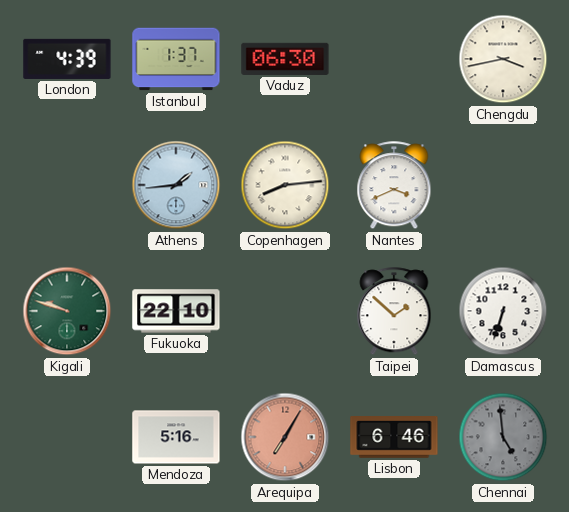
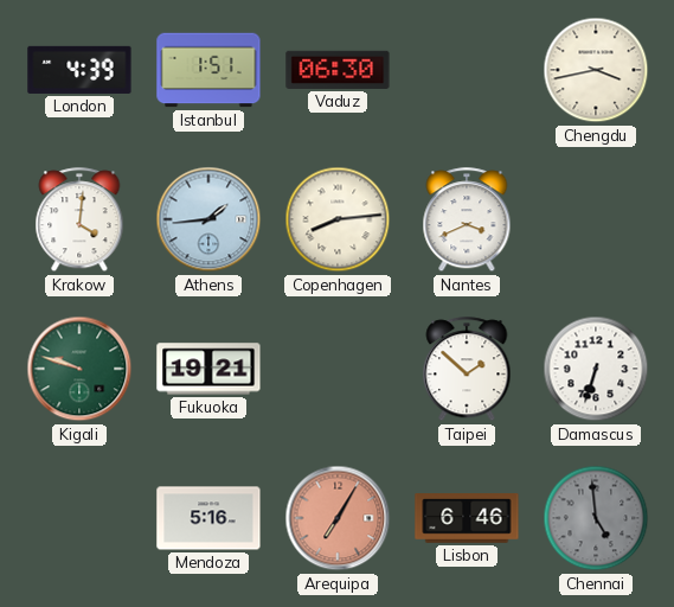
Istanbul: 1:37 -> 1:51
Krakow: none -> 4:01
Fukuoka: 22:10 -> 19:21
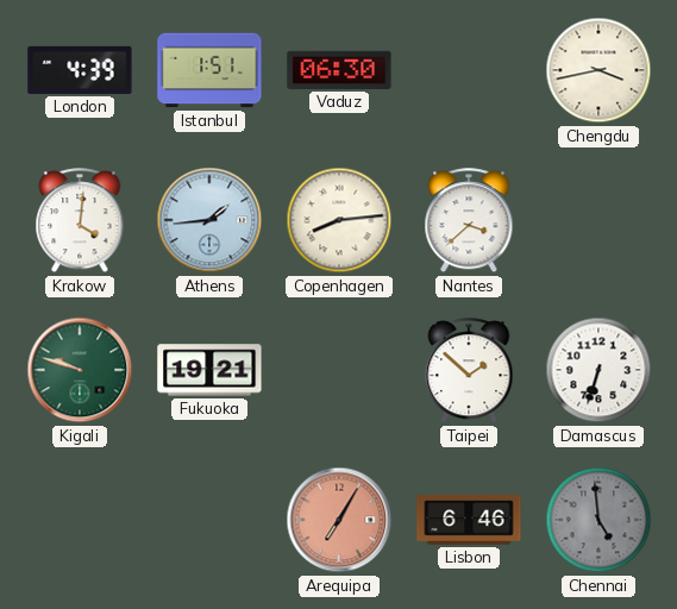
Nantes: 3:41 -> 3:38
Mendoza: 5:16 -> none
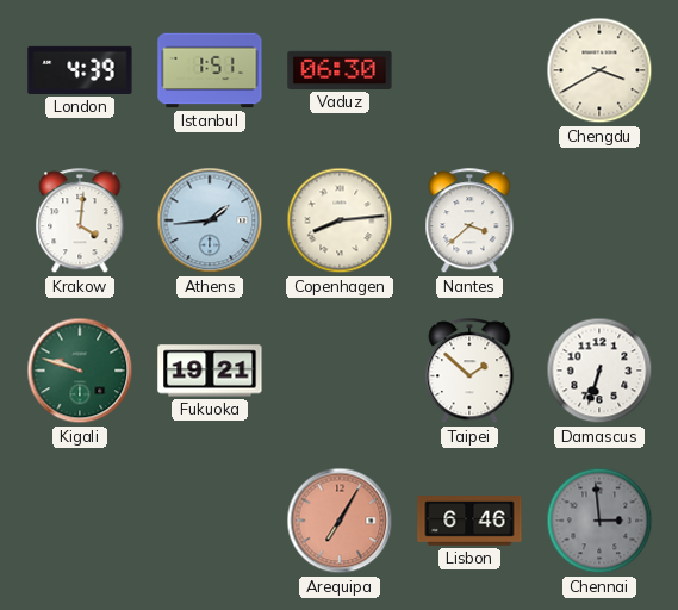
Chengdu: 3:43 -> 3:40
Chennai: 4:59 -> 2:59
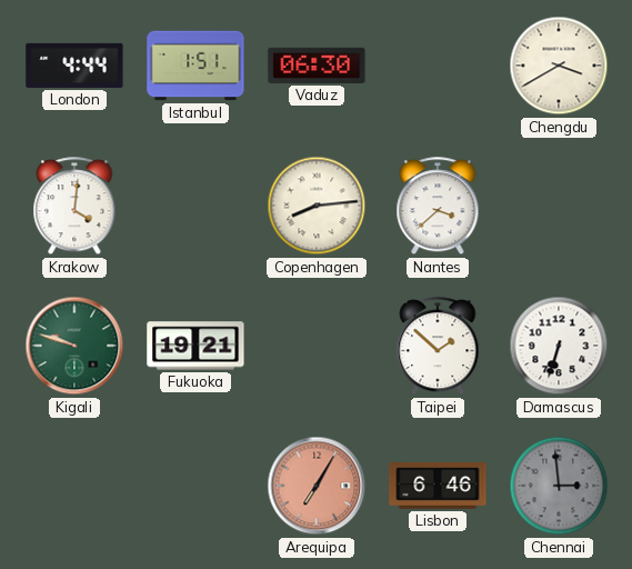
London: 4:39 -> 4:44
Athens: 1:44 -> none
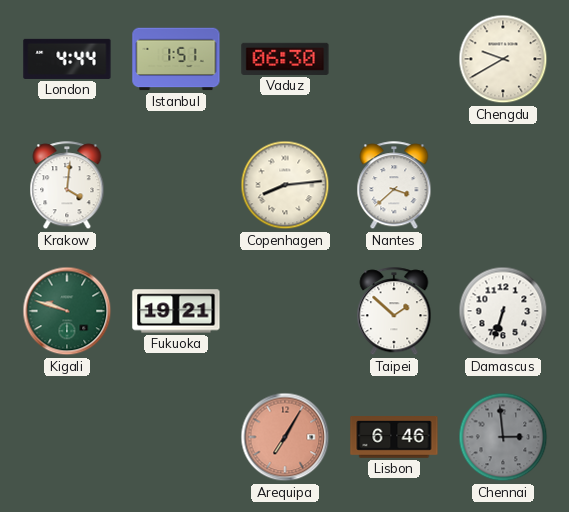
Chengdu: 3:40 -> 9:40
